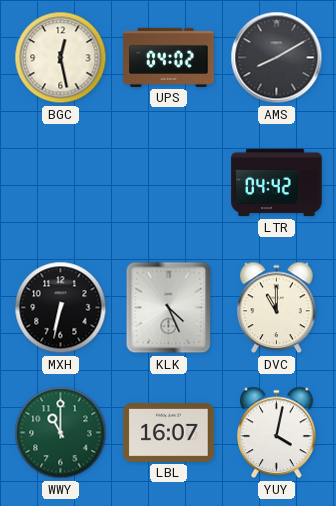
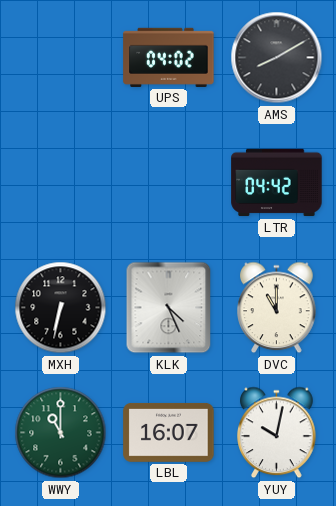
BGC: 12:28 -> none
YUY: 4:02 -> 10:02
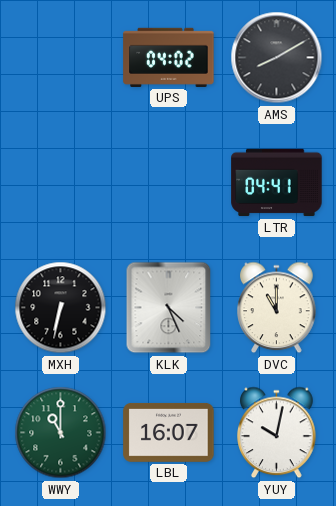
LTR: 04:42 -> 04:41
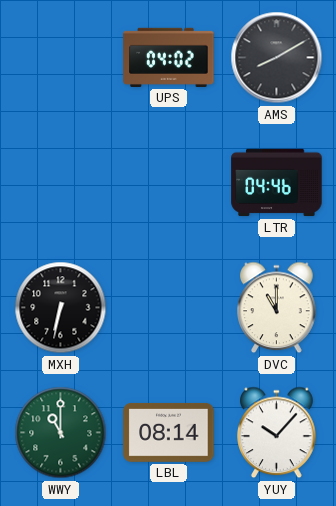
LTR: 04:41 -> 04:46
KLK: 4:26 -> none
LBL: 16:07 -> 08:14
YUY: 10:02 -> 10:07
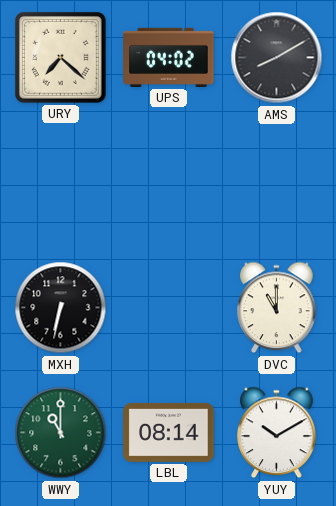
URY: none -> 7:22
LTR: 04:46 -> none
YUY: 10:07 -> 10:10
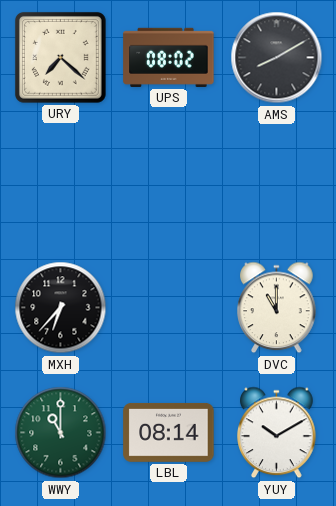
UPS: 04:02 -> 08:02
MXH: 6:32 -> 6:37
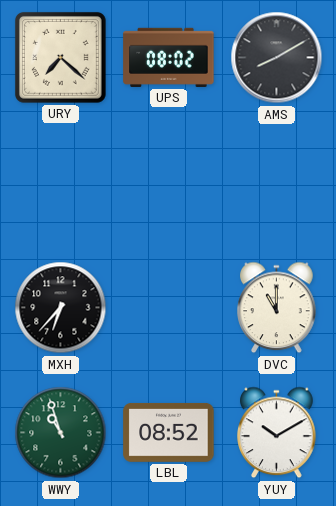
WWY: 11:00 -> 10:57
LBL: 08:14 -> 08:52
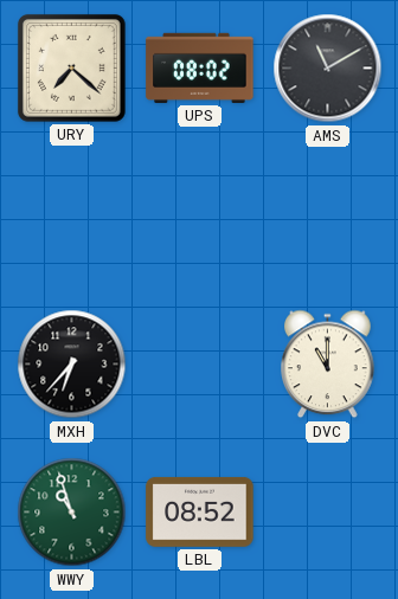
AMS: 8:10 -> 11:10
YUY: 10:10 -> none
